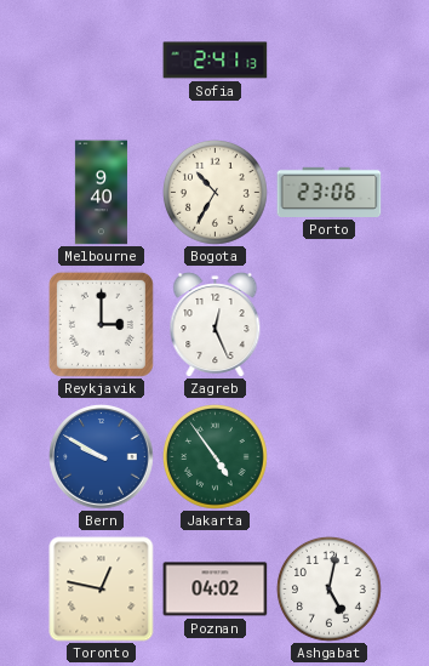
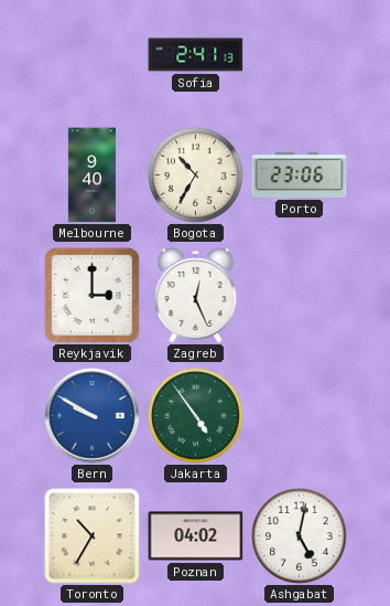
Toronto: 12:47 -> 10:35
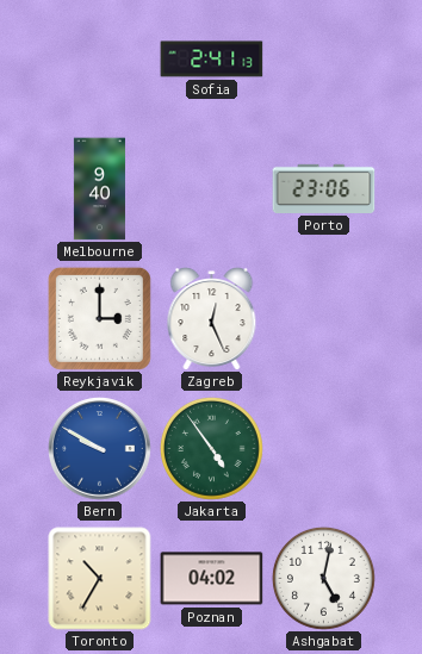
Bogota: 10:35 -> none
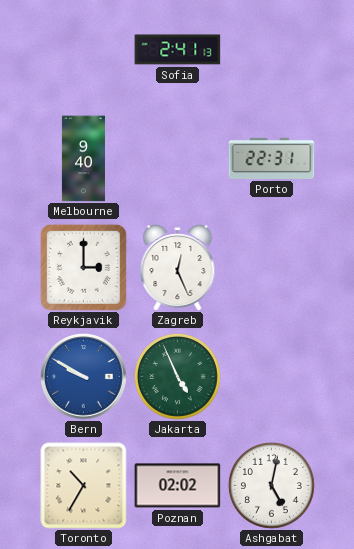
Porto: 23:06 -> 22:31
Jakarta: 4:54 -> 4:56
Poznan: 04:02 -> 02:02
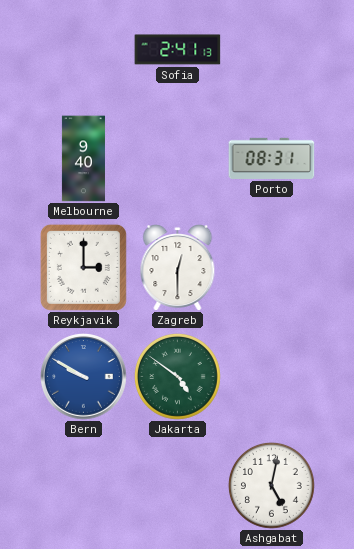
Porto: 22:31 -> 08:31
Zagreb: 12:26 -> 12:30
Jakarta: 4:56 -> 4:51
Toronto: 10:35 -> none
Poznan: 02:02 -> none
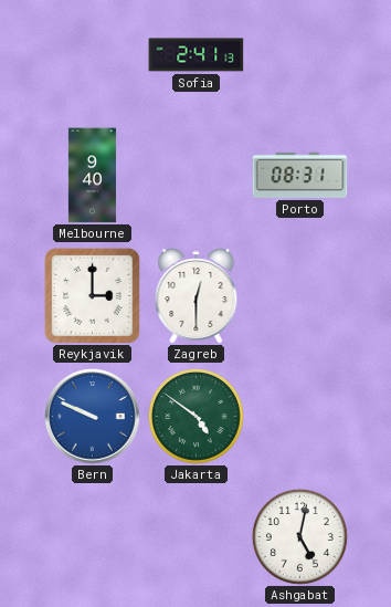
Bern: 9:50 -> 9:49
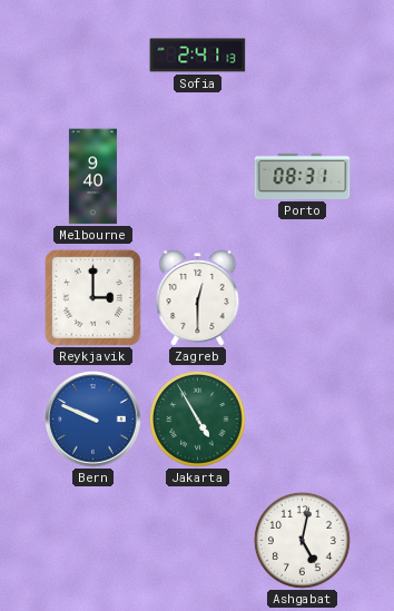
Jakarta: 4:51 -> 4:55
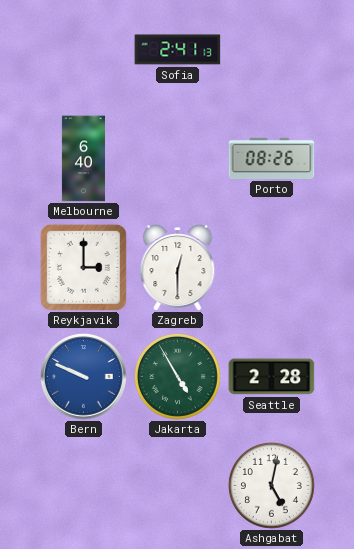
Melbourne: 9:40 -> 6:40
Porto: 08:31 -> 08:26
Seattle: none -> 2:28
